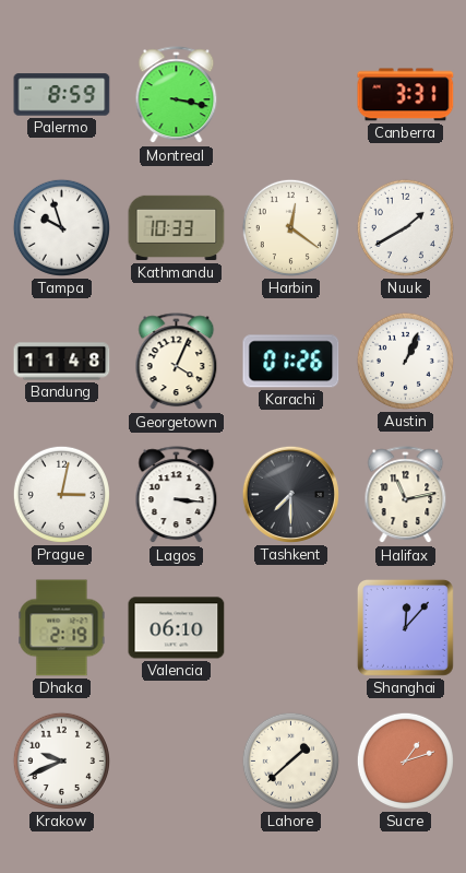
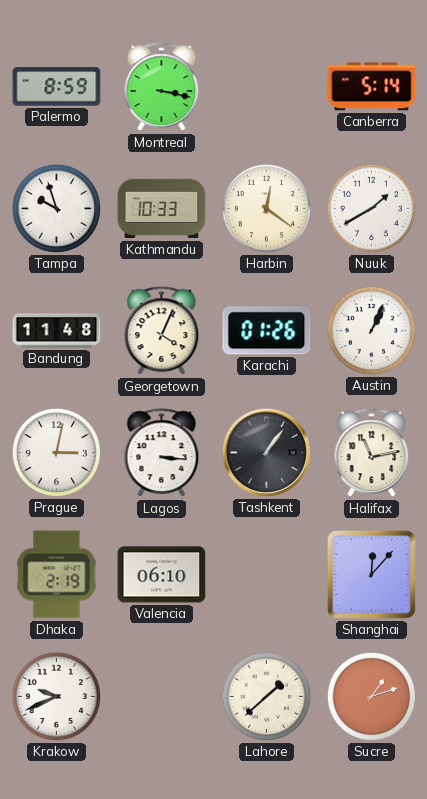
Canberra: 3:31 -> 5:14
Tashkent: 7:30 -> 1:06
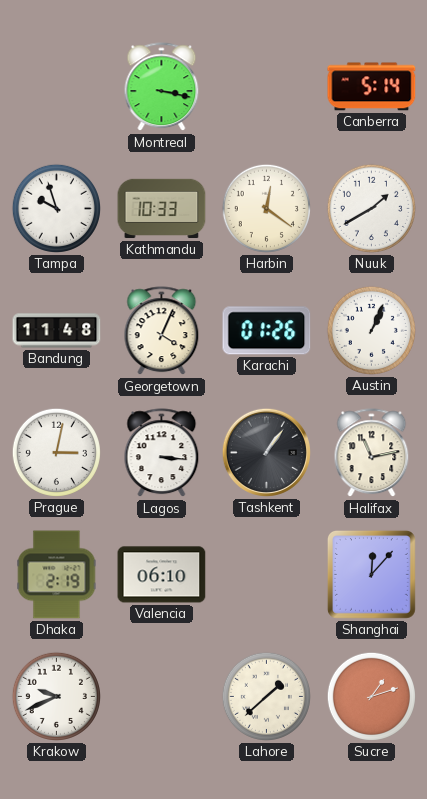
Palermo: 8:59 -> none
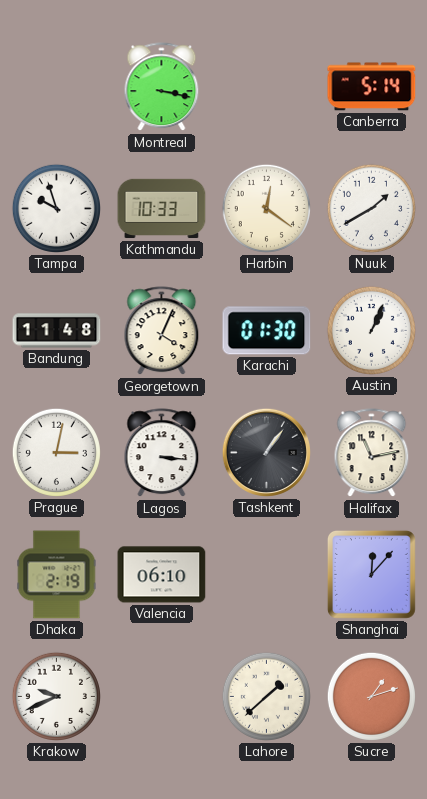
Karachi: 01:26 -> 01:30
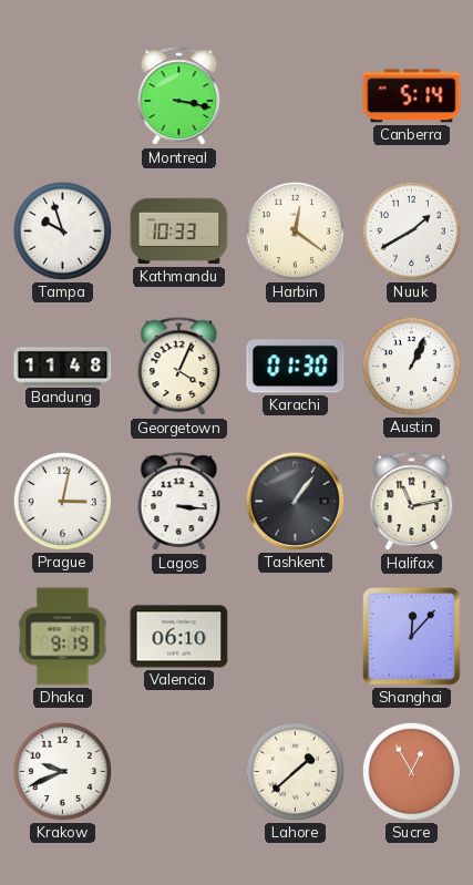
Dhaka: 2:19 -> 9:19
Sucre: 1:12 -> 12:55
